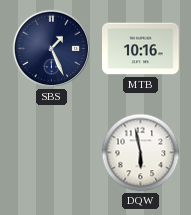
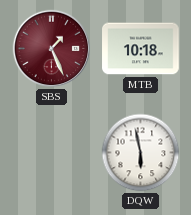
SBS dial: navy -> burgundy
MTB: 10:16 -> 10:18
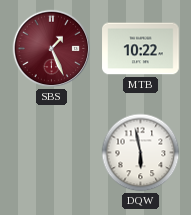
MTB: 10:18 -> 10:22
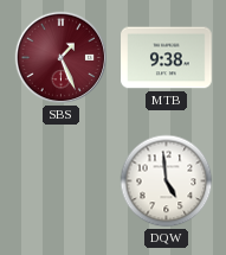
MTB: 10:22 -> 9:38
DQW: 5:58 -> 4:59
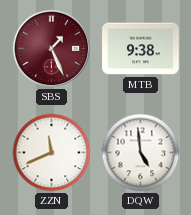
ZZN: none -> 11:41
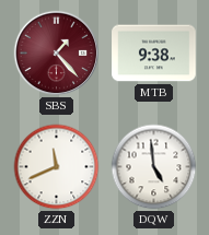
SBS: 1:26 -> 1:23
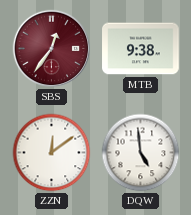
SBS: 1:23 -> 12:36
ZZN: 11:41 -> 12:09
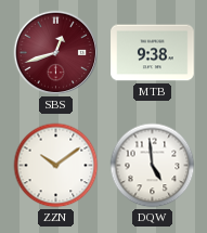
SBS: 12:36 -> 12:42
ZZN: 12:09 -> 10:09
